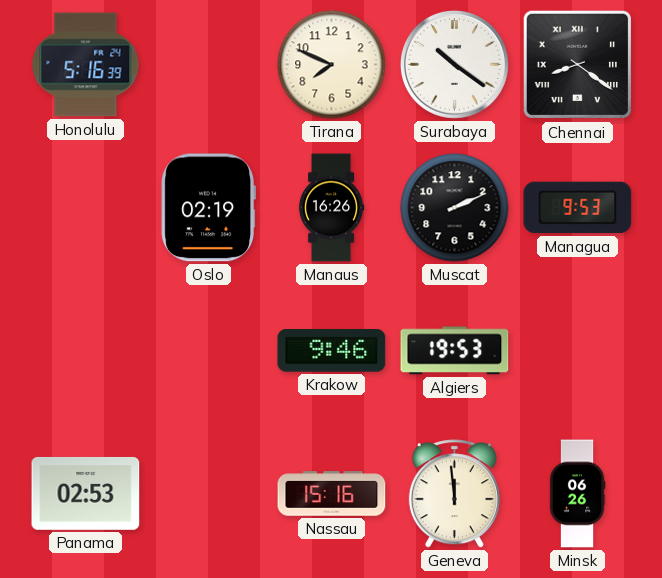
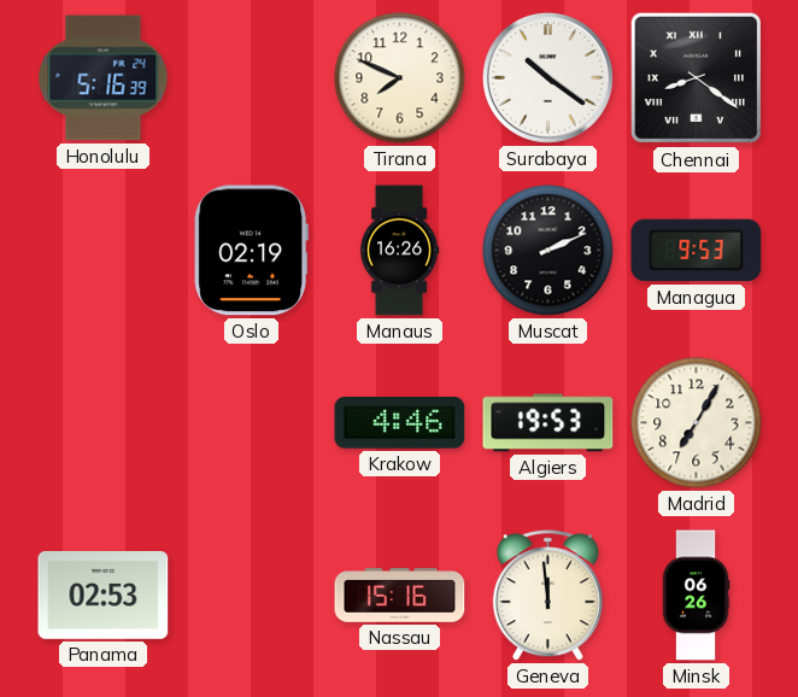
Krakow: 9:46 -> 4:46
Madrid: none -> 7:05
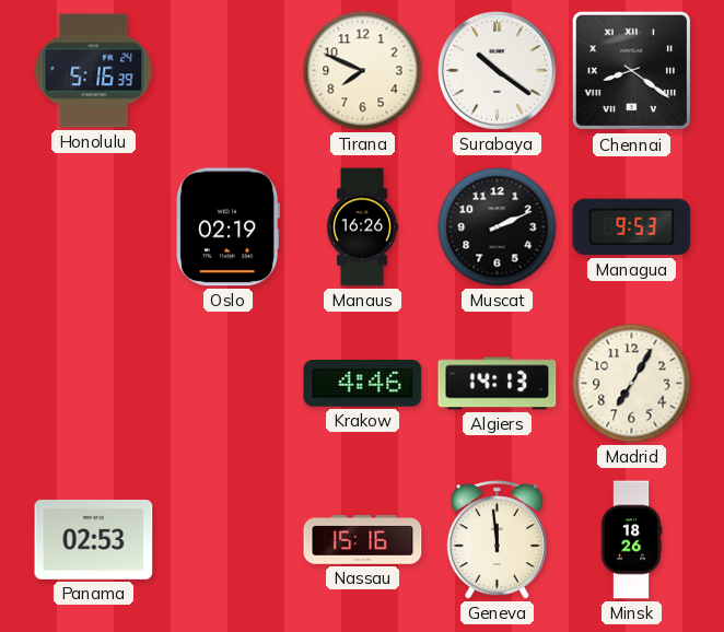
Algiers: 19:53 -> 14:13
Minsk: 06:26 -> 18:26
